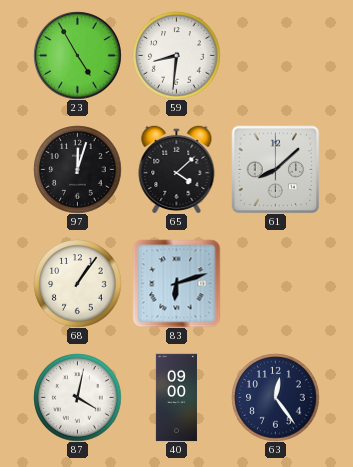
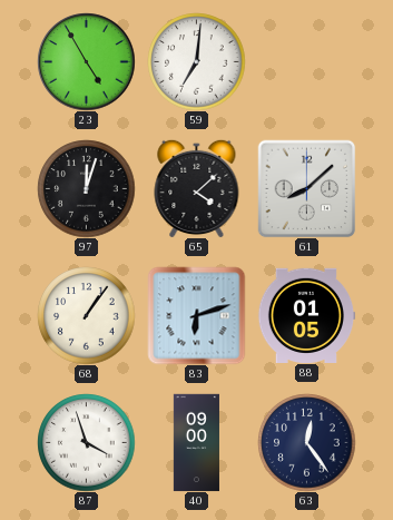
59: 8:31 -> 7:01
88: none -> 01:05
87: 4:02 -> 3:57
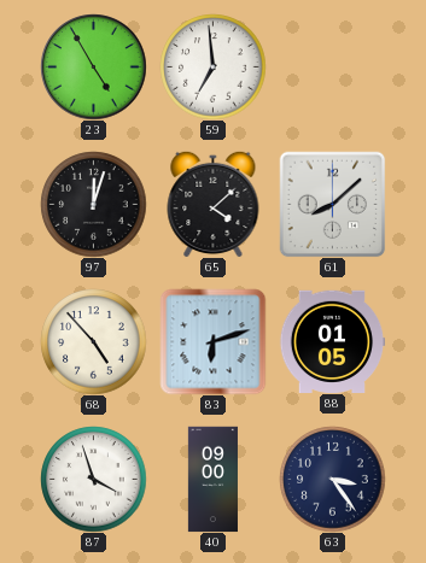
59: 7:01 -> 6:59
68: 1:06 -> 4:53
63: 12:24 -> 3:24
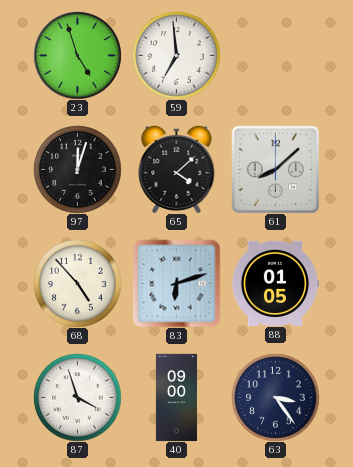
23: 4:55 -> 4:57
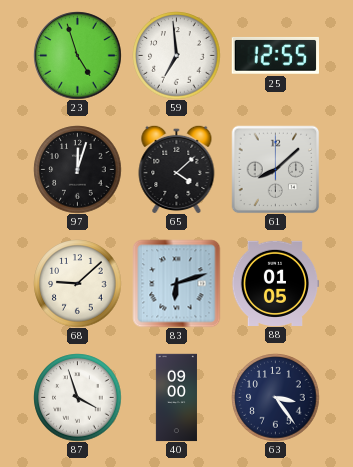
25: none -> 12:55
68: 4:53 -> 9:08
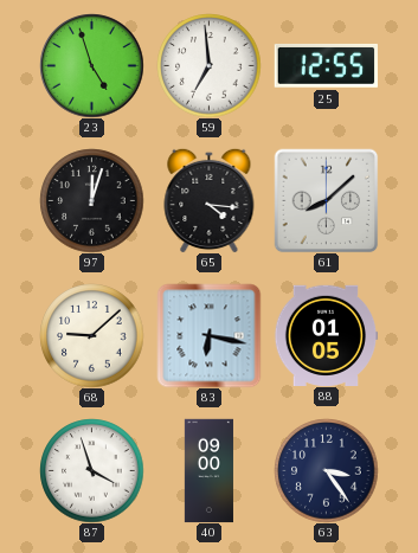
65: 4:08 -> 4:16
83: 6:12 -> 6:17
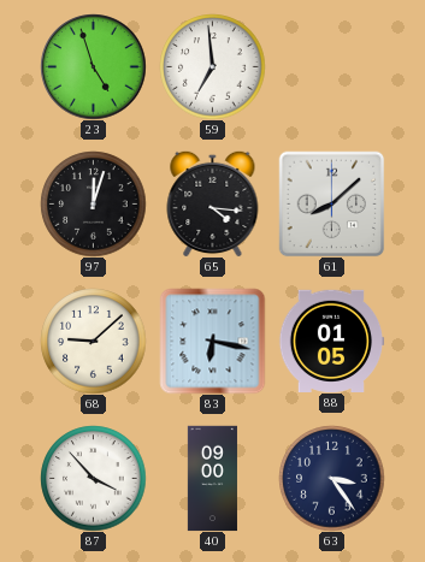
25: 12:55 -> none
87: 3:57 -> 3:53
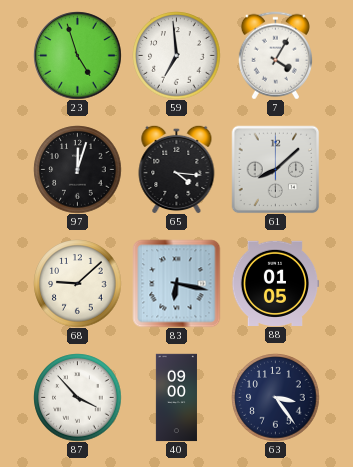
7: none -> 4:05
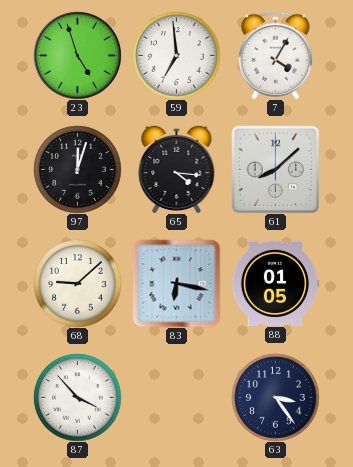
40: 09:00 -> none
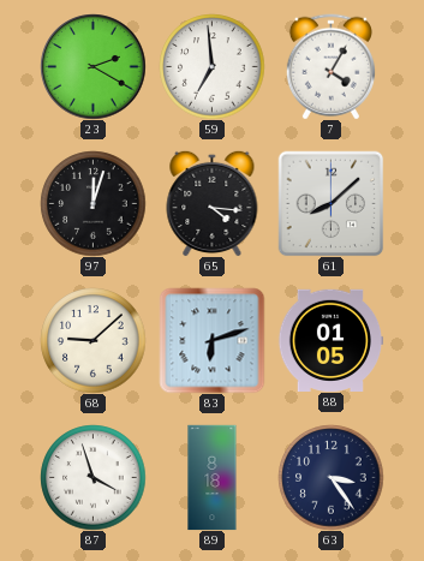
23: 4:57 -> 2:20
83: 6:17 -> 6:12
87: 3:53 -> 3:57
89: none -> 8:18
